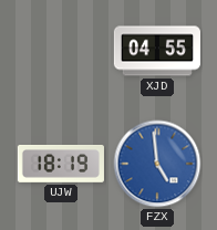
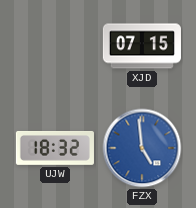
XJD: 04:55 -> 07:15
UJW: 18:19 -> 18:32
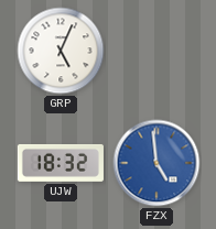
GRP: none -> 5:04
XJD: 07:15 -> none
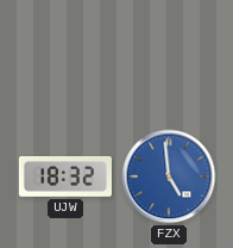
GRP: 5:04 -> none
